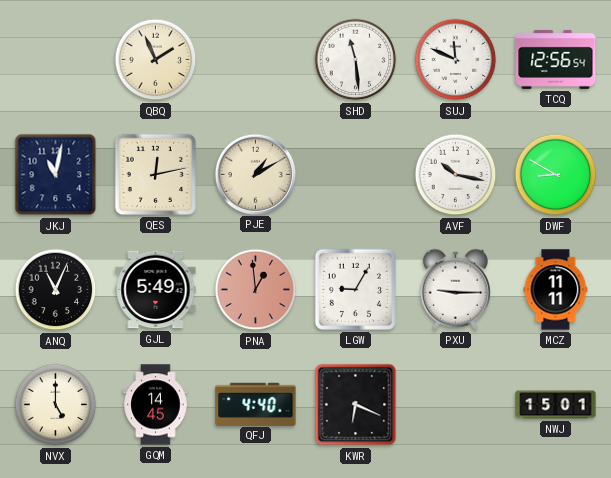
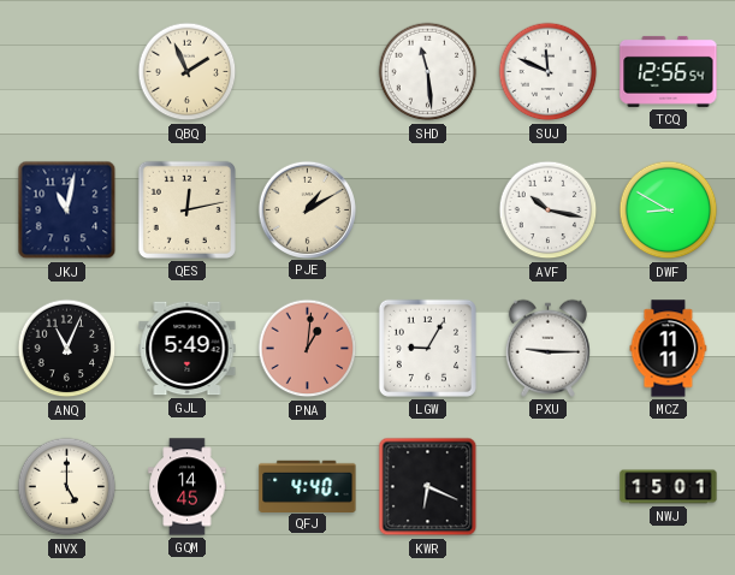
PNA: 12:59 -> 1:01
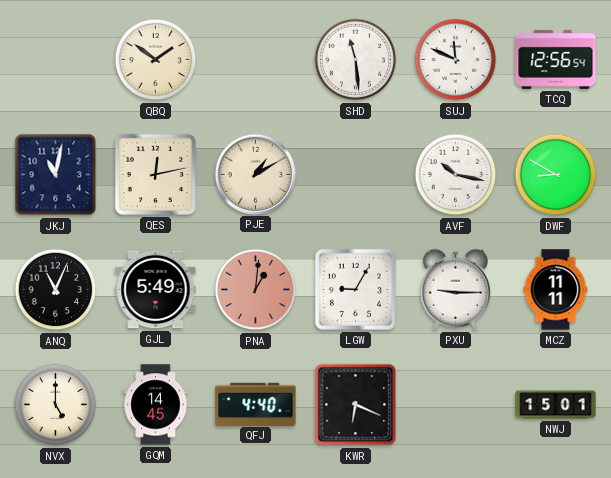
QBQ: 1:56 -> 1:51
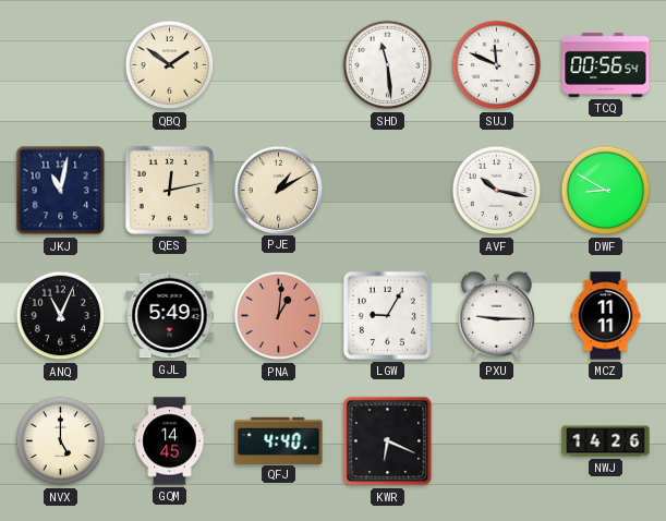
TCQ: 12:56 -> 00:56
NWJ: 15:01 -> 14:26
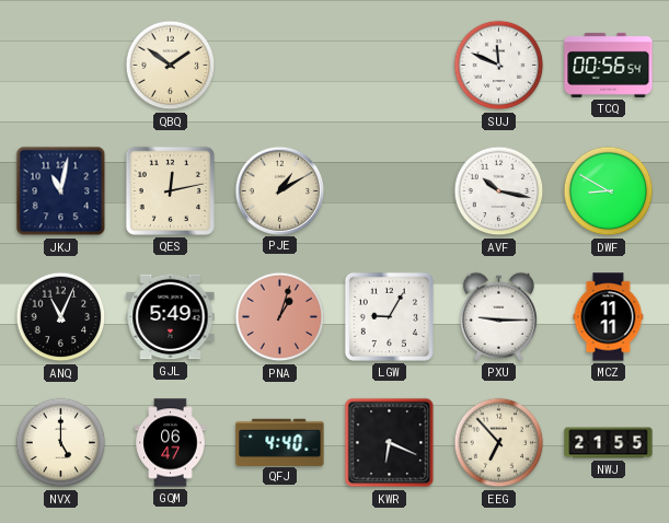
SHD: 11:29 -> none
PNA: 1:01 -> 1:03
GQM: 14:45 -> 06:47
EEG: none -> 6:53
NWJ: 14:26 -> 21:55
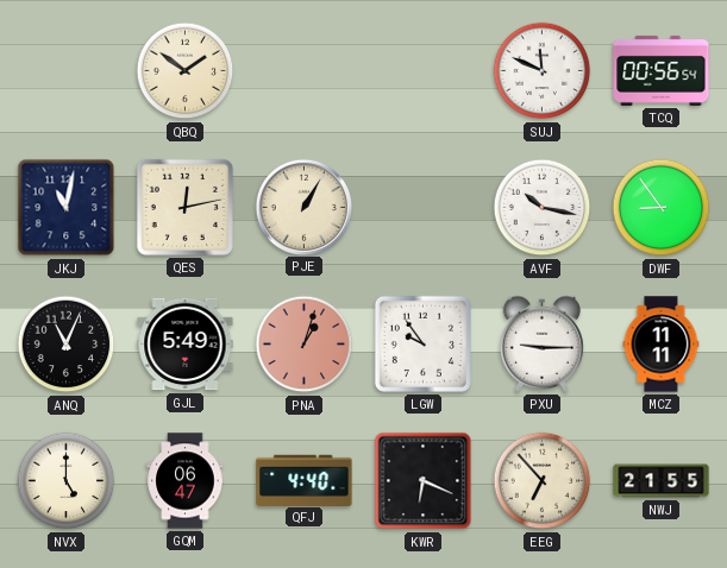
PJE: 1:10 -> 1:05
DWF: 8:50 -> 8:54
LGW: 9:05 -> 9:54
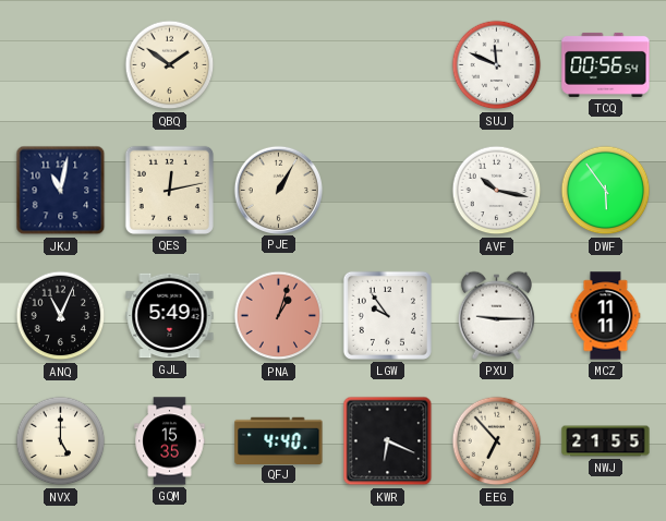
DWF: 8:54 -> 5:54
GQM: 06:47 -> 15:35
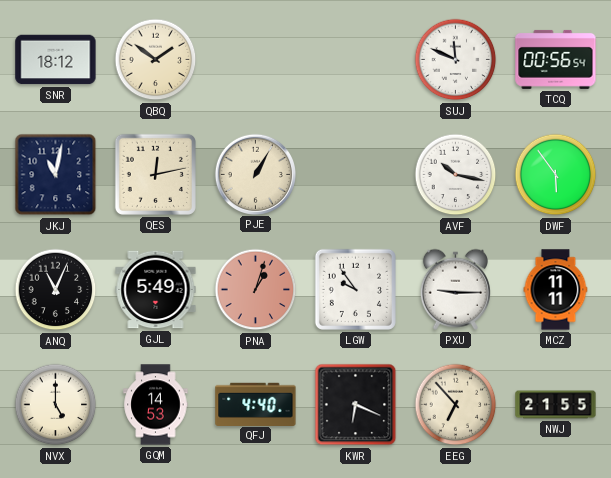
SNR: none -> 18:12
GQM: 15:35 -> 14:53
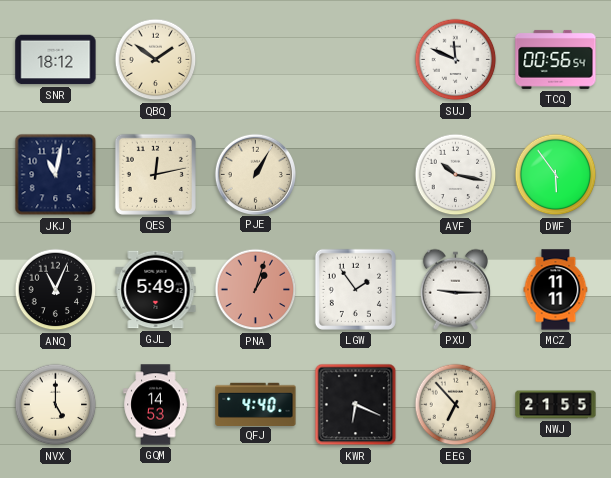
LGW: 9:54 -> 1:54
